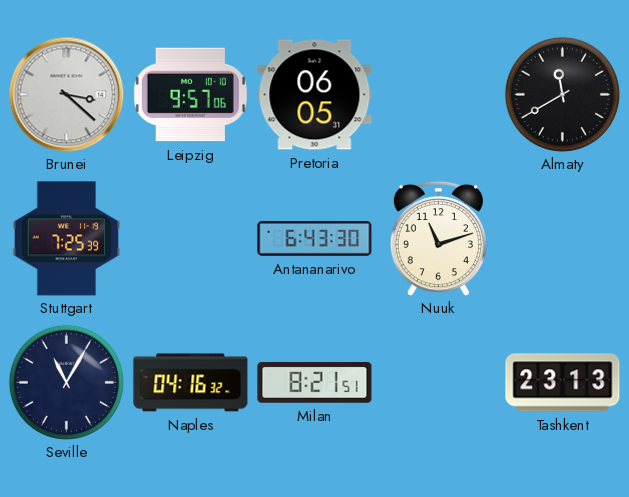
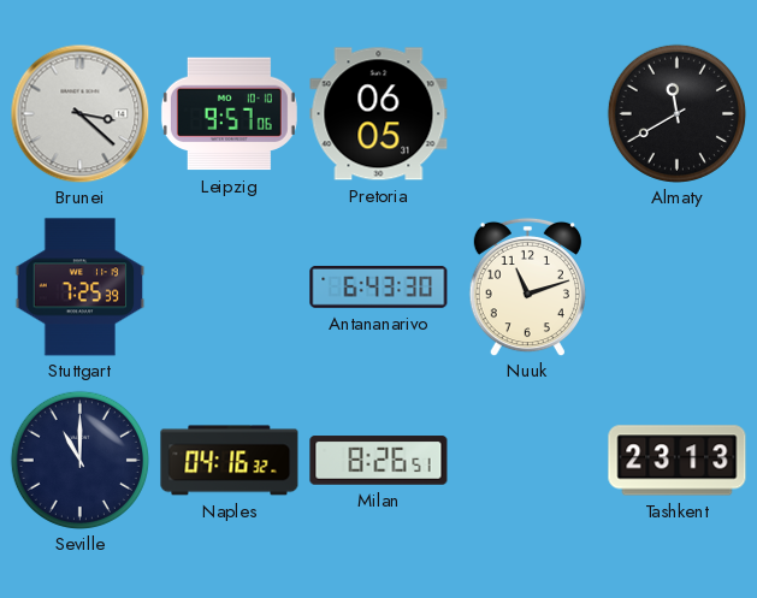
Seville: 11:05 -> 11:00
Milan: 8:21 -> 8:26
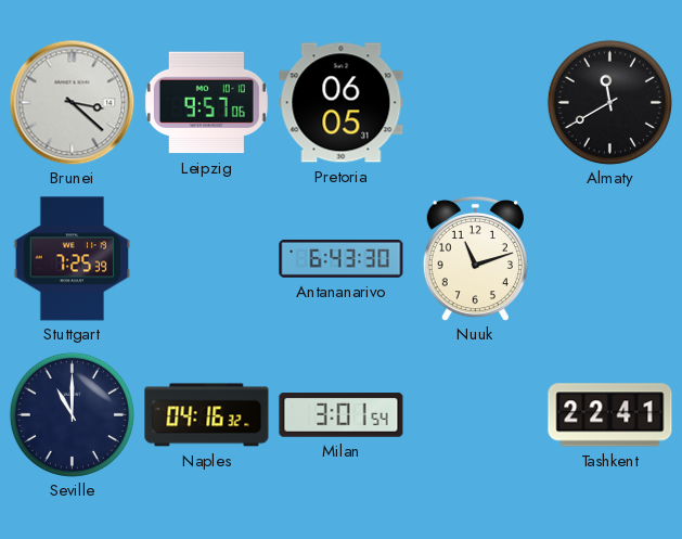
Milan: 8:26 -> 3:01
Tashkent: 23:13 -> 22:41
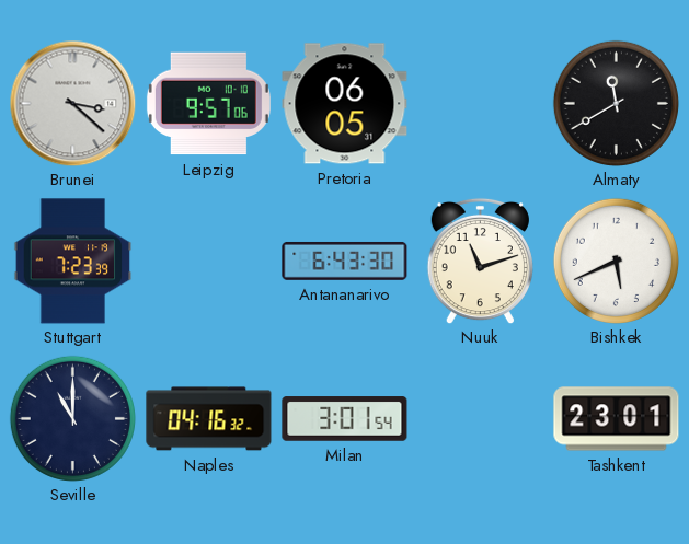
Stuttgart: 7:25 -> 7:23
Bishkek: none -> 5:41
Tashkent: 22:41 -> 23:01
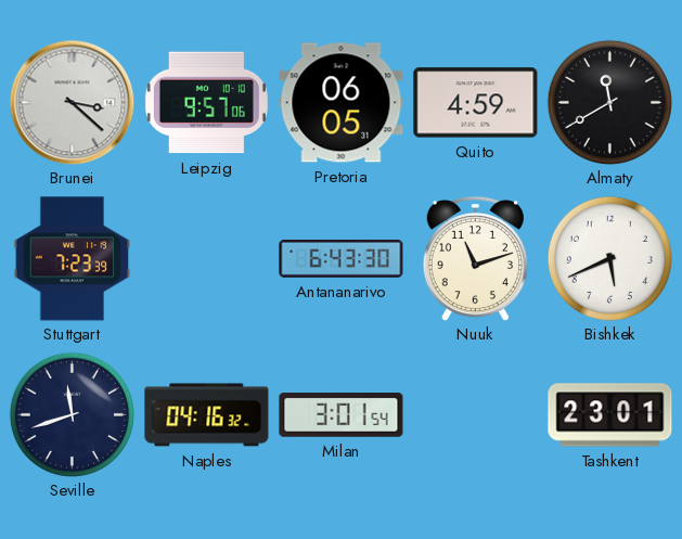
Quito: none -> 4:59
Seville: 11:00 -> 11:42
